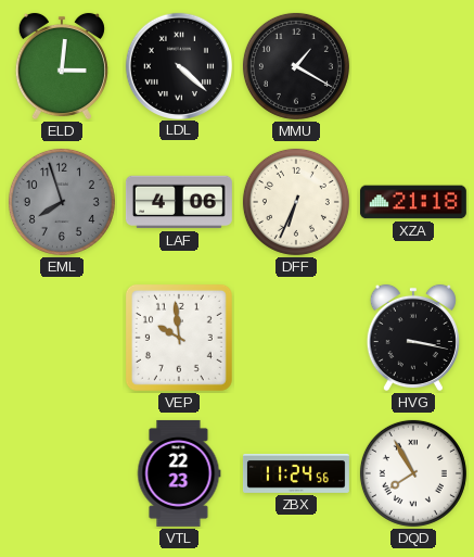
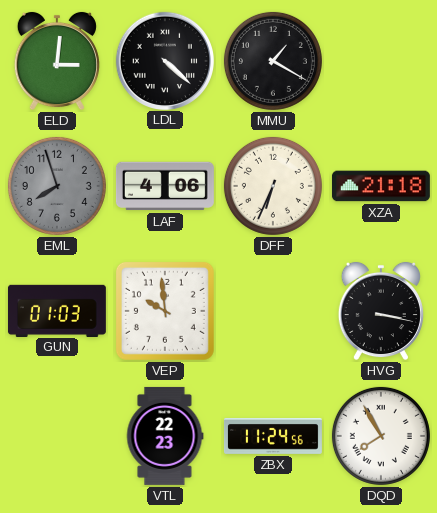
GUN: none -> 01:03
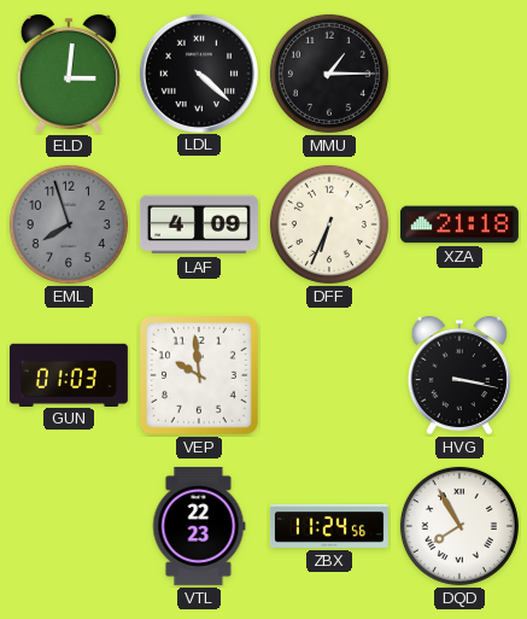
MMU: 1:20 -> 1:15
LAF: 4:06 -> 4:09
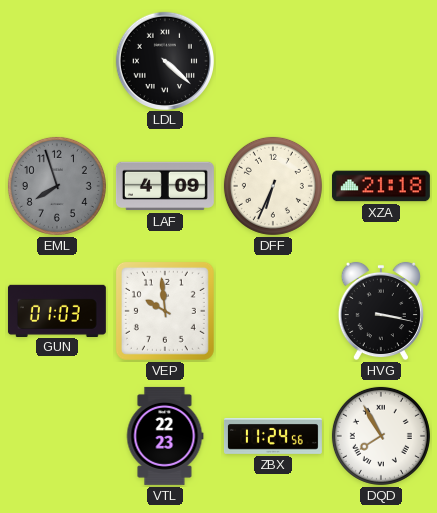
ELD: 3:01 -> none
MMU: 1:15 -> none
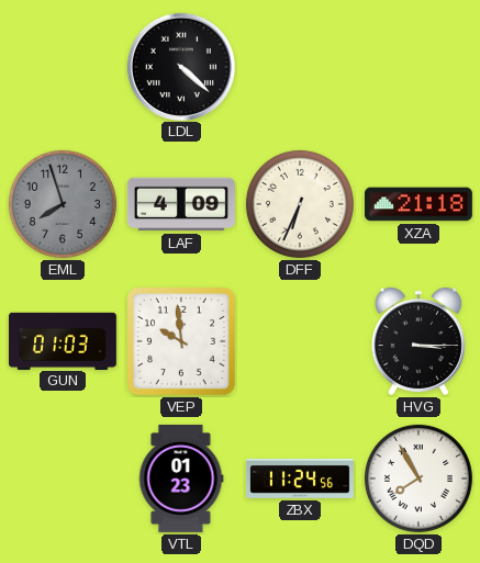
HVG: 3:17 -> 3:15
VTL: 22:23 -> 01:23
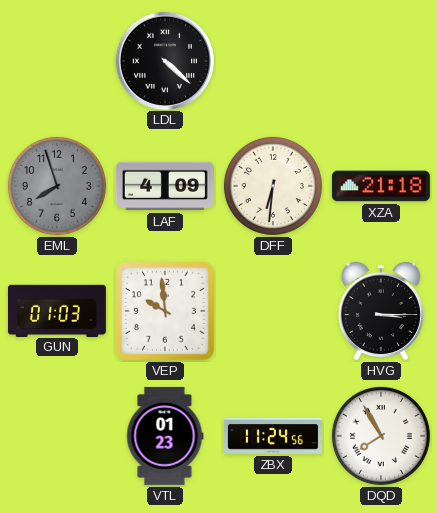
DFF: 6:34 -> 6:31
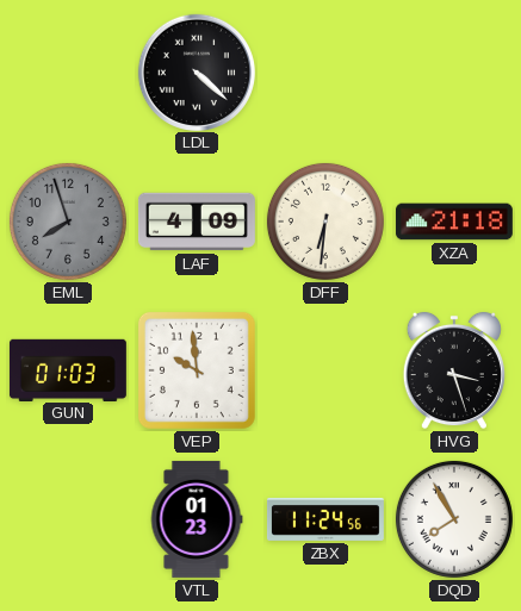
HVG: 3:15 -> 3:27
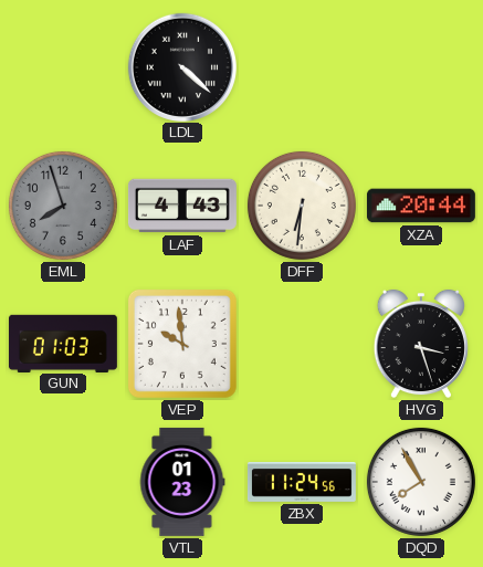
LAF: 4:09 -> 4:43
XZA: 21:18 -> 20:44
